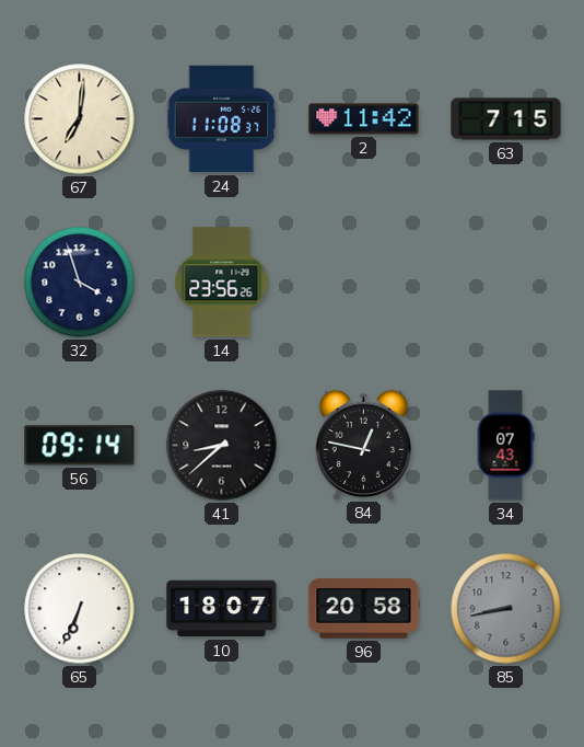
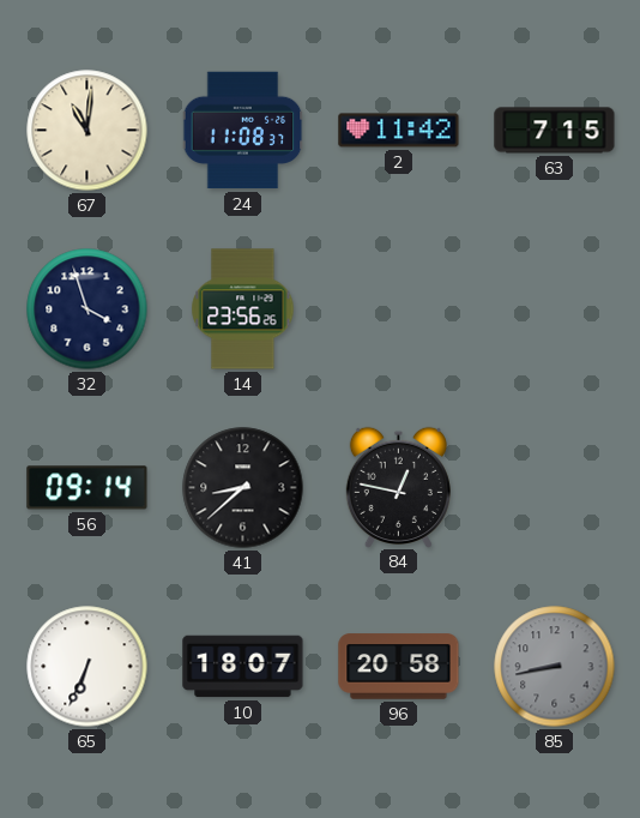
67: 7:01 -> 11:01
34: 07:43 -> none
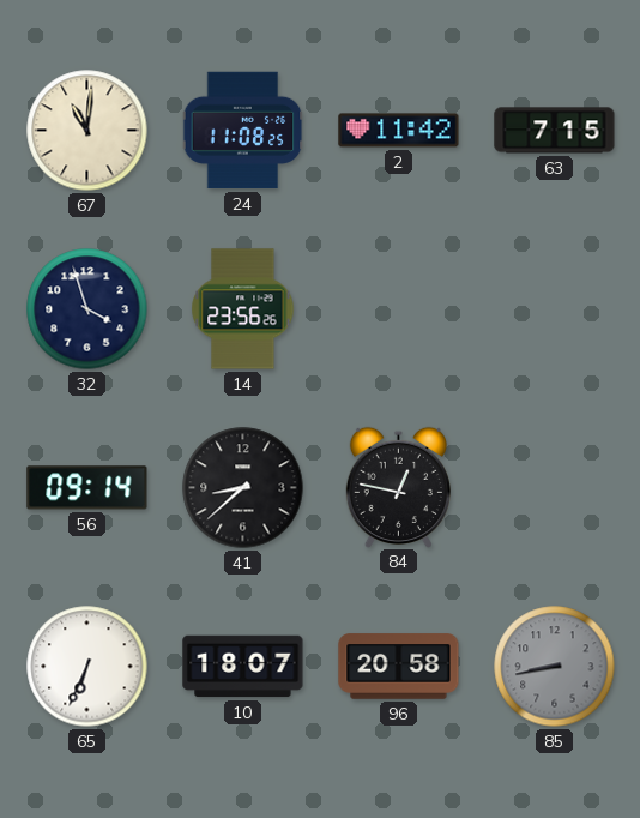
24: 11:08:37 -> 11:08:25
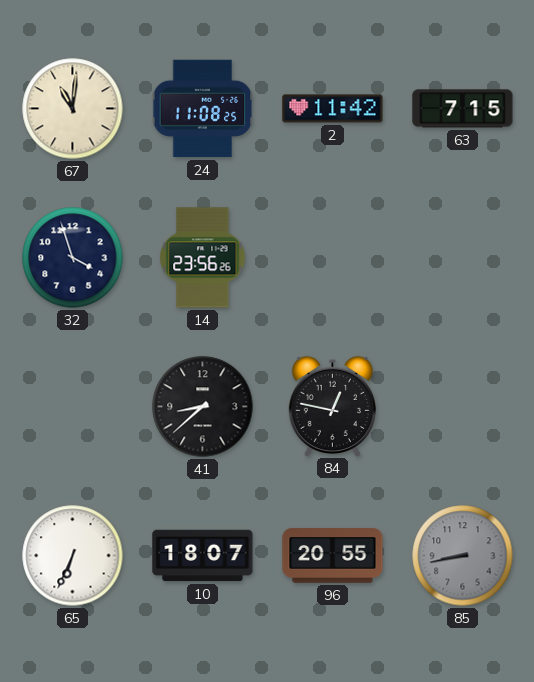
56: 09:14 -> none
96: 20:58 -> 20:55
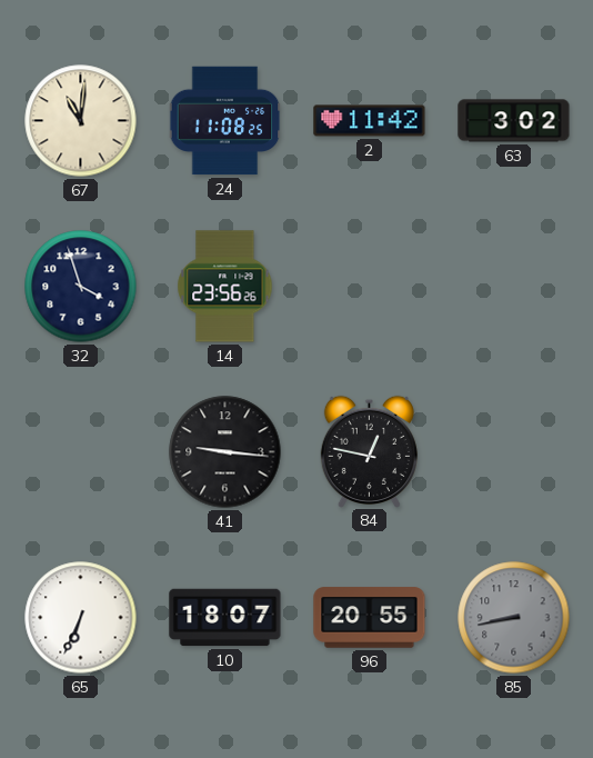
63: 7:15 -> 3:02
41: 8:38 -> 9:16
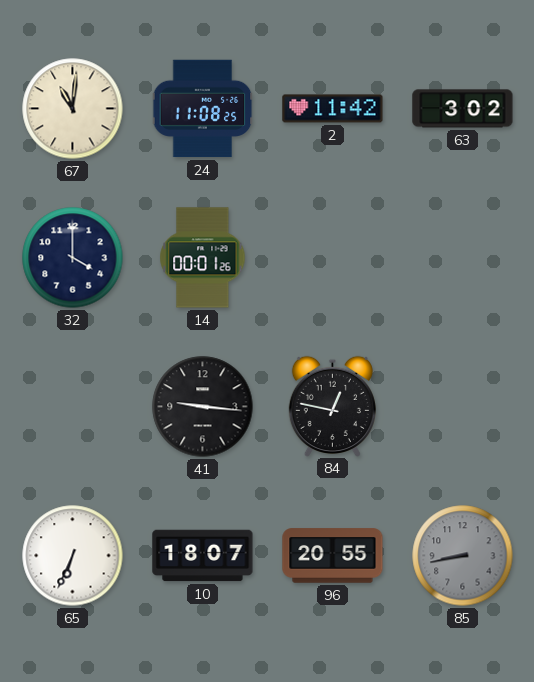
32: 3:57 -> 4:00
14: 23:56 -> 00:01
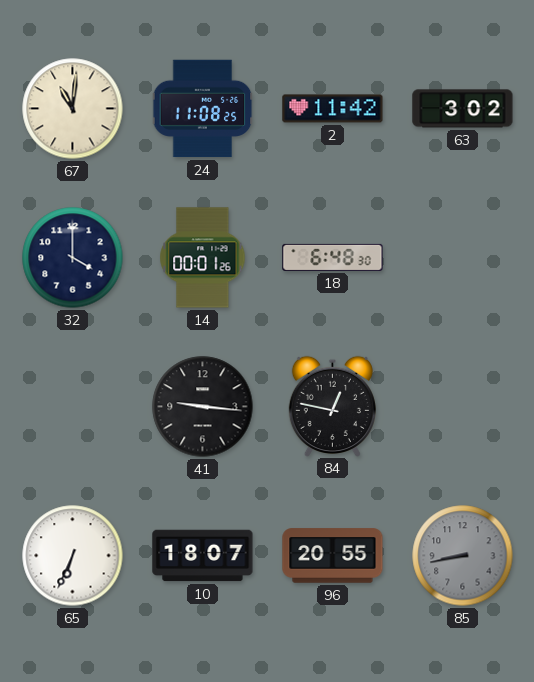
18: none -> 6:48
